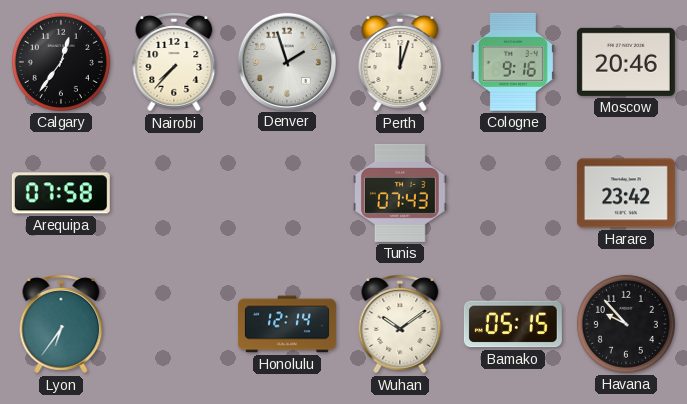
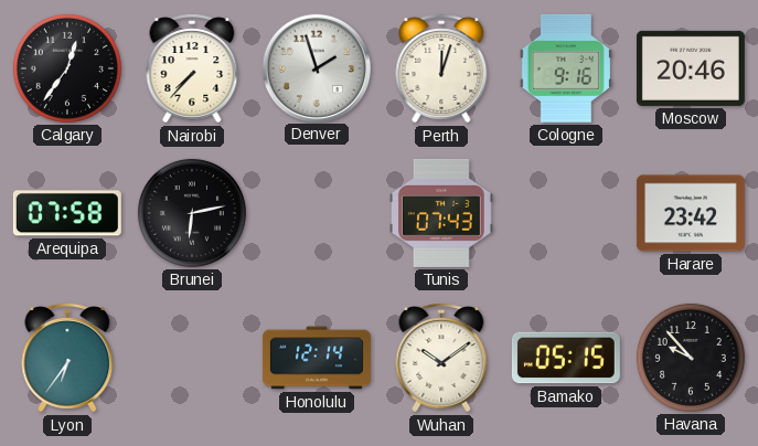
Brunei: none -> 6:13
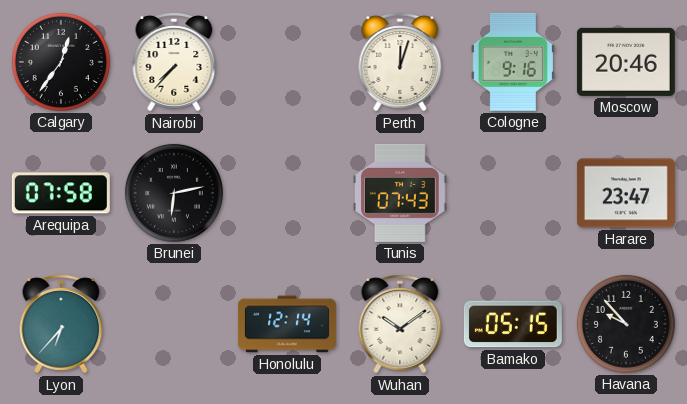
Denver: 1:57 -> none
Harare: 23:42 -> 23:47
Lyon: 6:36 -> 6:37
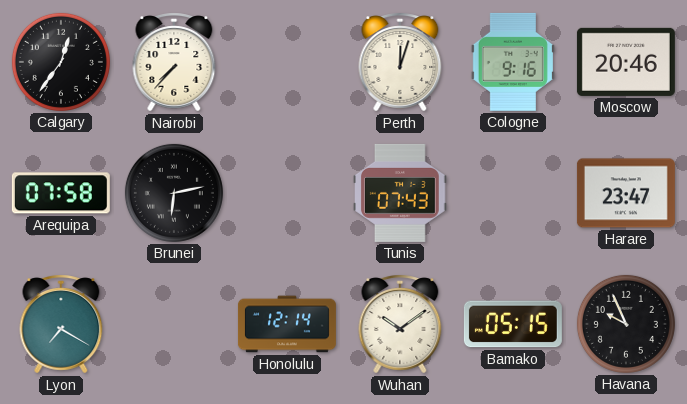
Lyon: 6:37 -> 7:20
Havana: 9:53 -> 9:56
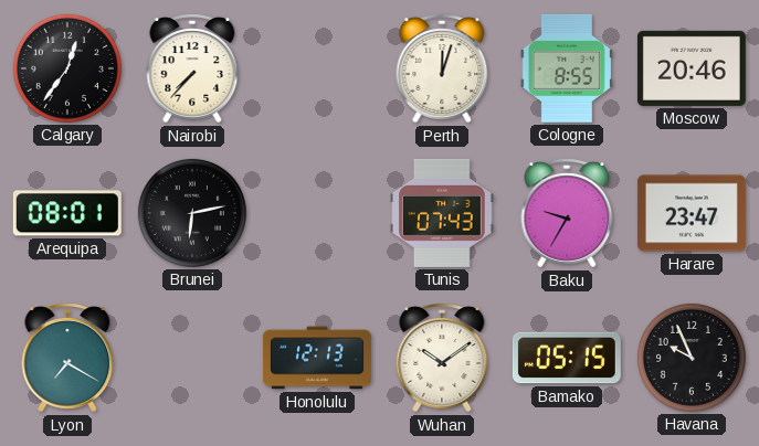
Cologne: 9:16 -> 8:55
Arequipa: 07:58 -> 08:01
Baku: none -> 9:35
Honolulu: 12:14 -> 12:13
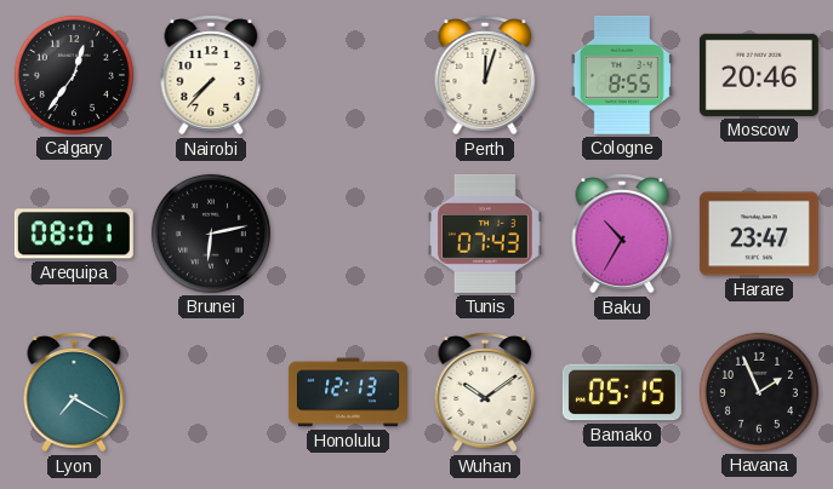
Baku: 9:35 -> 10:35
Havana: 9:56 -> 1:56
